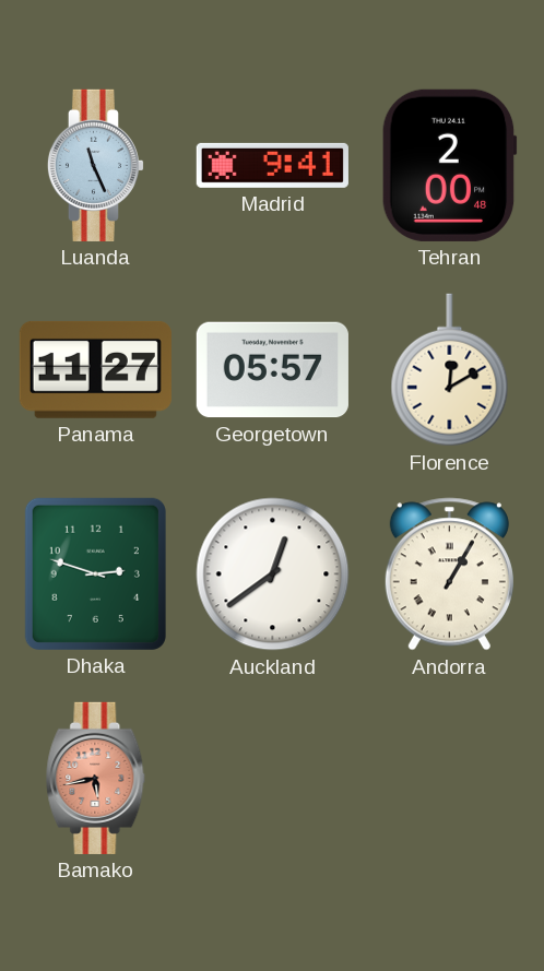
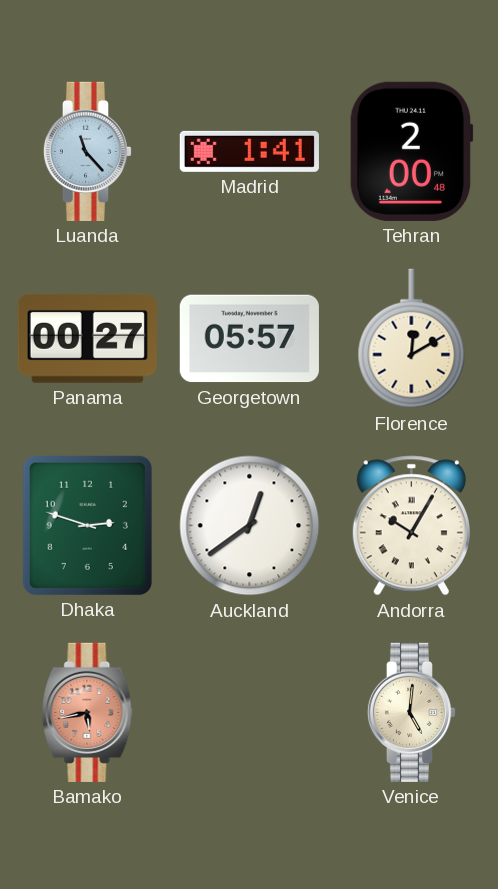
Luanda: 11:26 -> 11:23
Madrid: 9:41 -> 1:41
Panama: 11:27 -> 00:27
Andorra: 1:05 -> 10:05
Venice: none -> 5:01
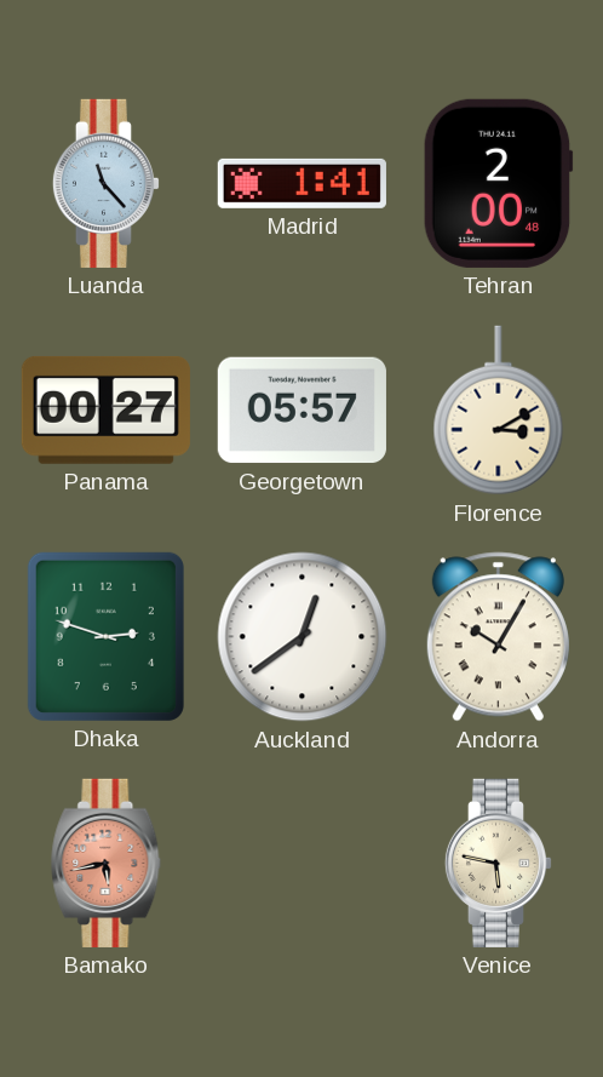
Florence: 12:10 -> 3:10
Venice: 5:01 -> 5:47
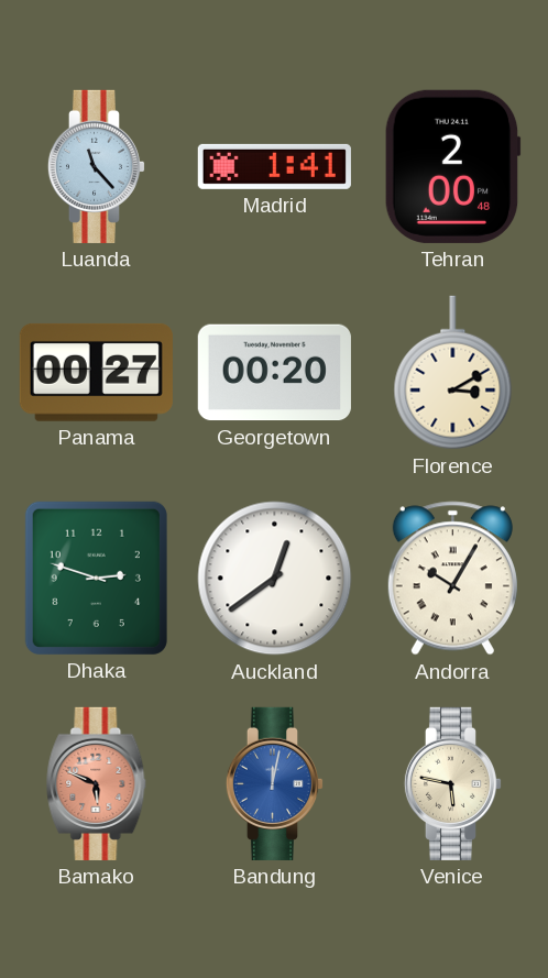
Georgetown: 05:57 -> 00:20
Bamako: 5:43 -> 5:49
Bandung: none -> 12:02
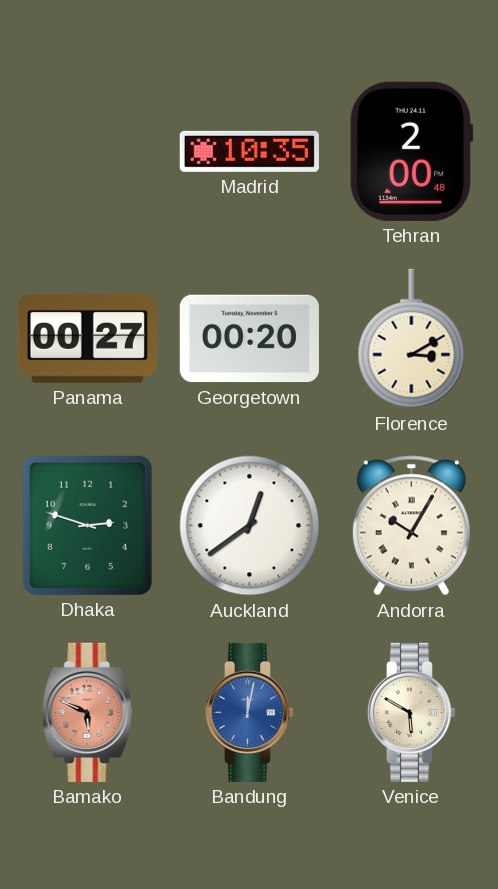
Luanda: 11:23 -> none
Madrid: 1:41 -> 10:35
Venice: 5:47 -> 5:50
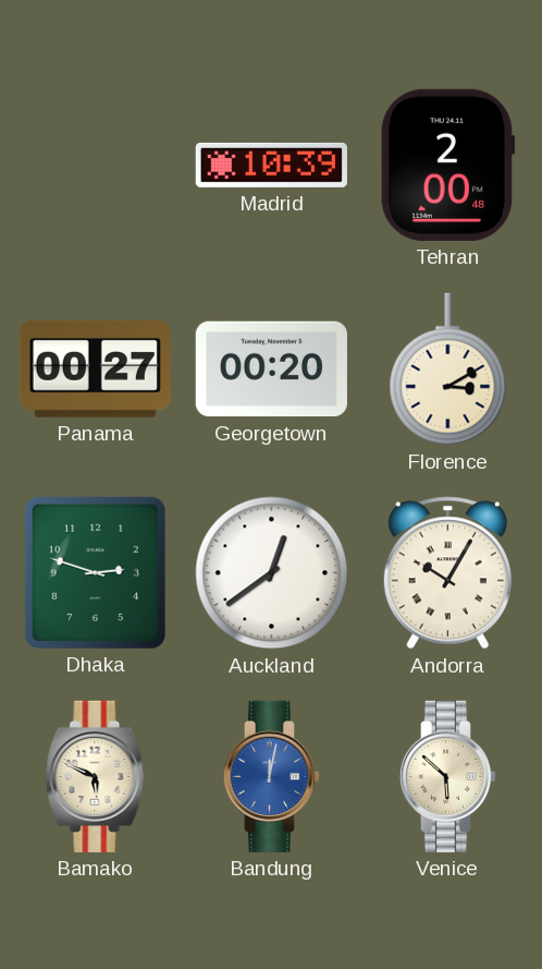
Madrid: 10:35 -> 10:39
Bamako dial: salmon -> cream
Venice: 5:50 -> 5:52
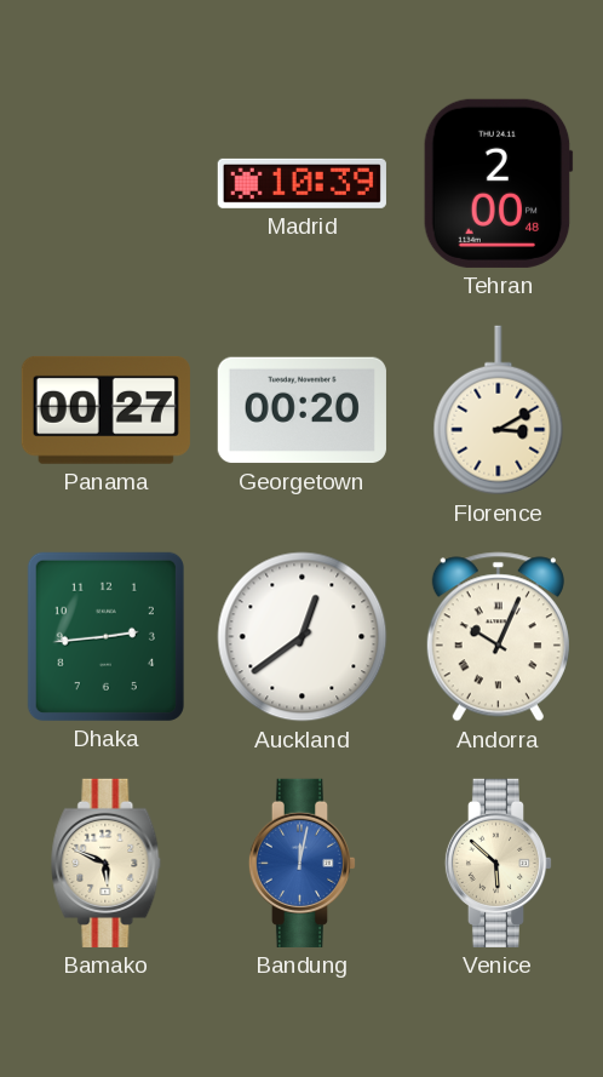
Dhaka: 2:48 -> 2:44
Andorra: 10:05 -> 10:04
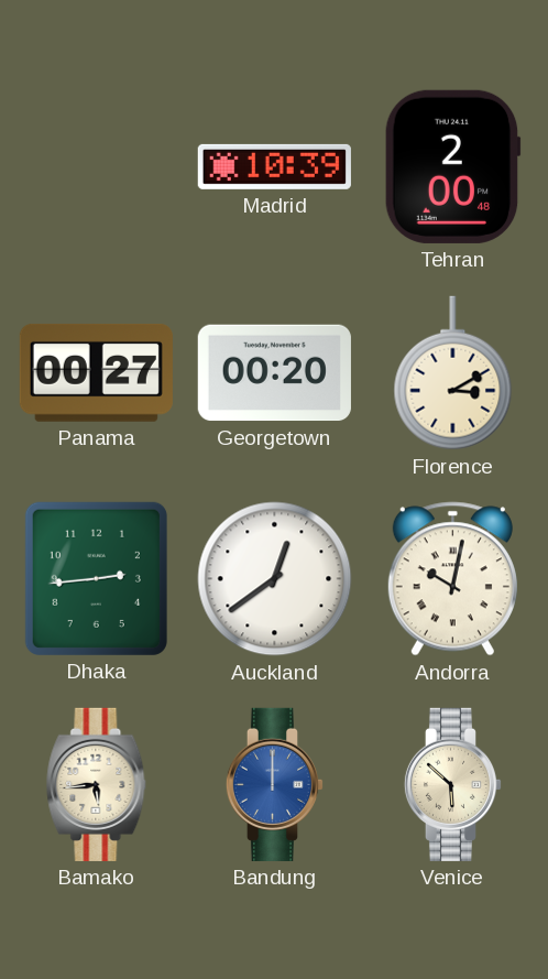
Andorra: 10:04 -> 10:02
Bamako: 5:49 -> 5:44
Bandung: 12:02 -> 12:00
